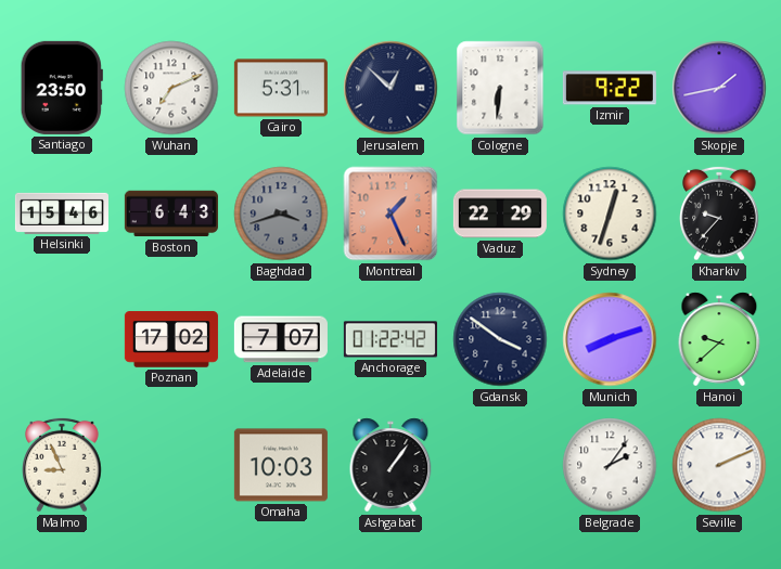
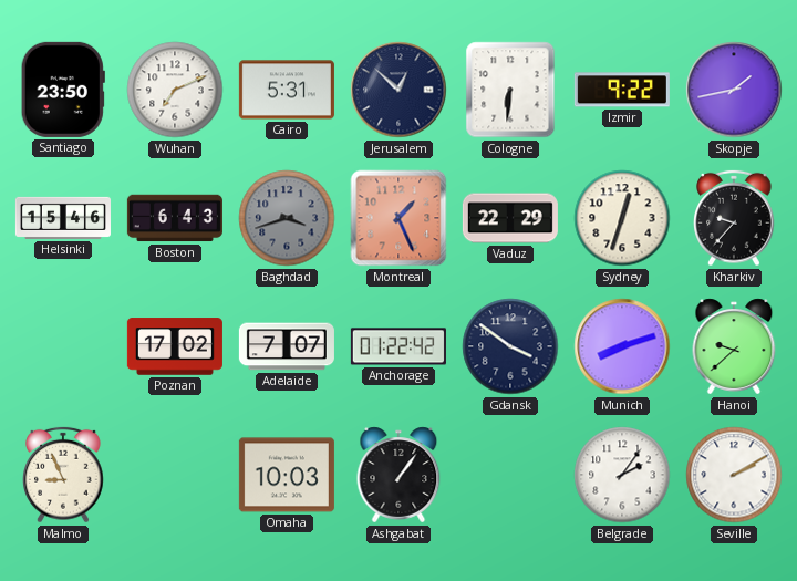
Seville: 2:11 -> 2:10
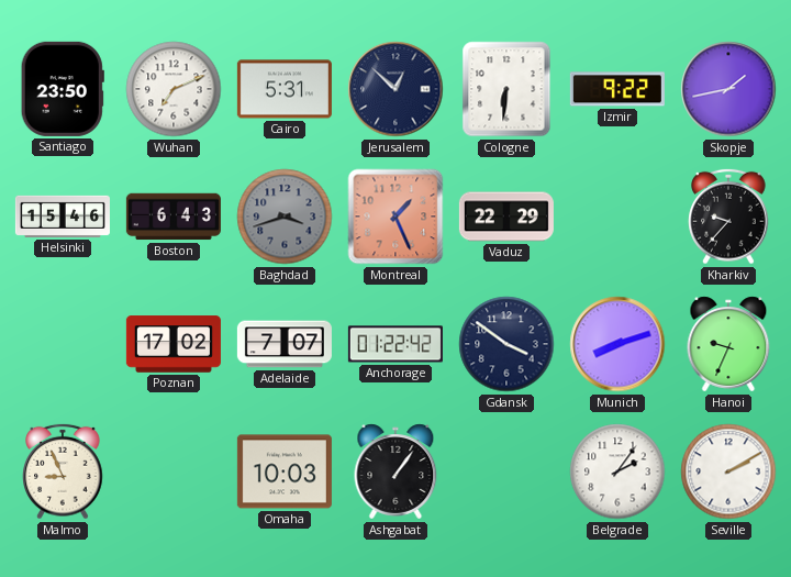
Sydney: 12:33 -> none
Hanoi: 9:38 -> 9:34
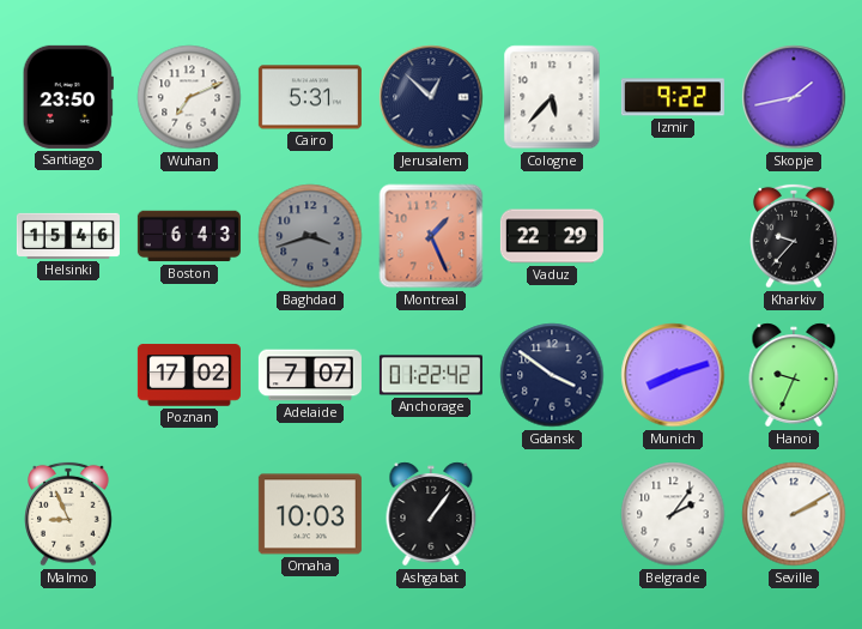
Cologne: 6:31 -> 5:37
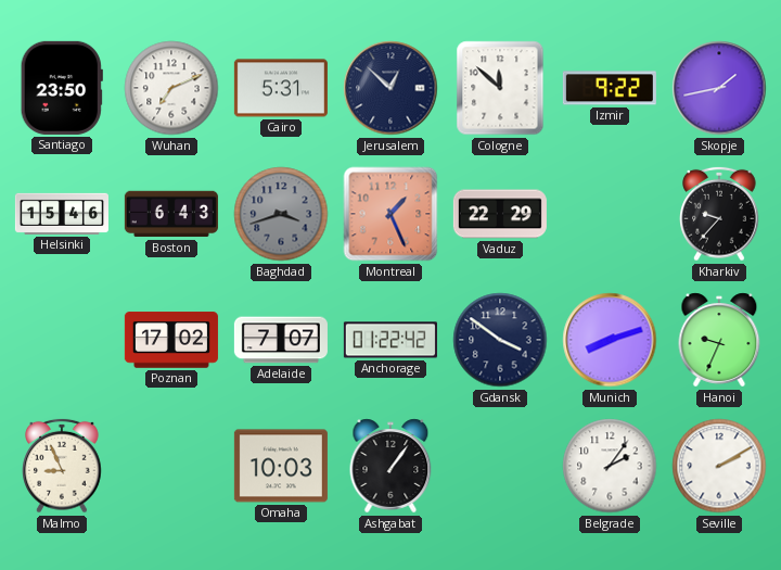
Cologne: 5:37 -> 11:52
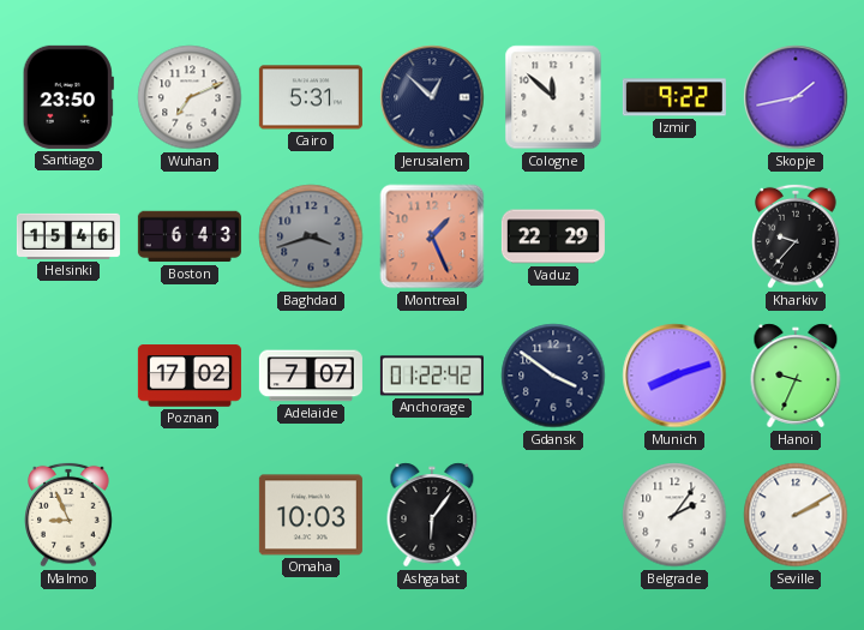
Ashgabat: 1:06 -> 6:06
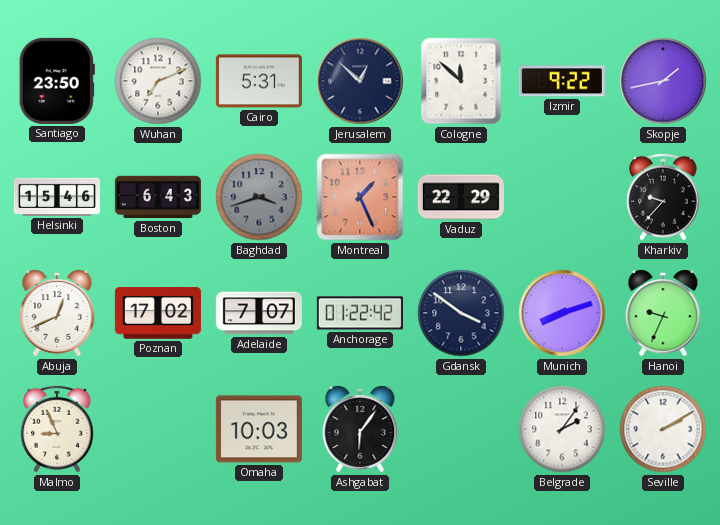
Abuja: none -> 12:41
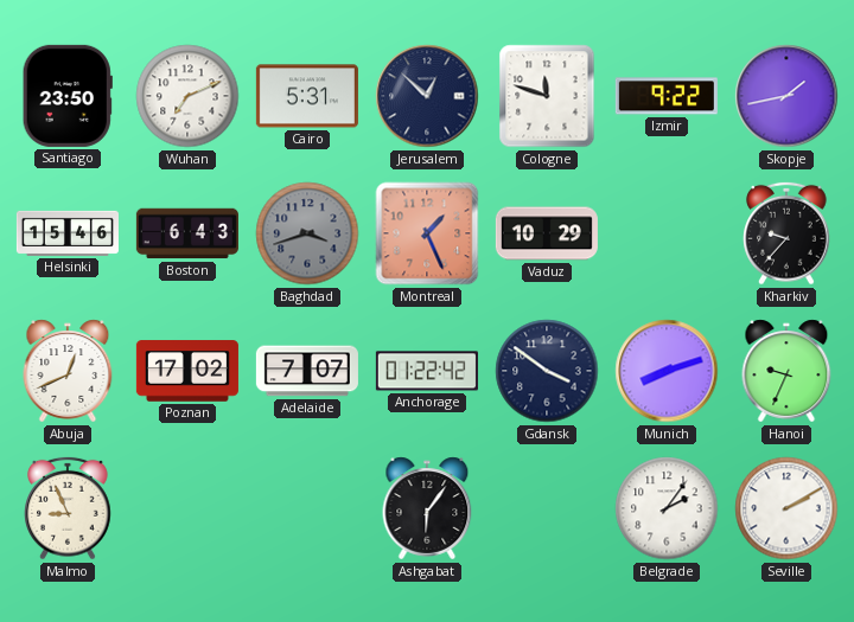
Cologne: 11:52 -> 11:48
Vaduz: 22:29 -> 10:29
Omaha: 10:03 -> none
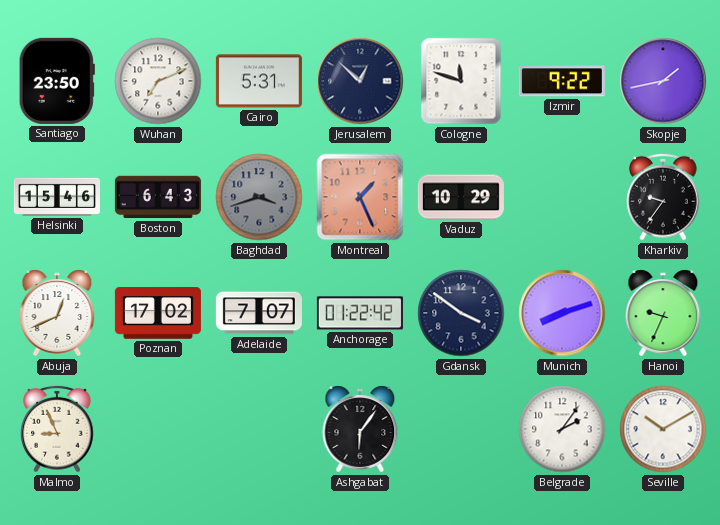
Kharkiv: 9:37 -> 9:36
Seville: 2:10 -> 10:10
